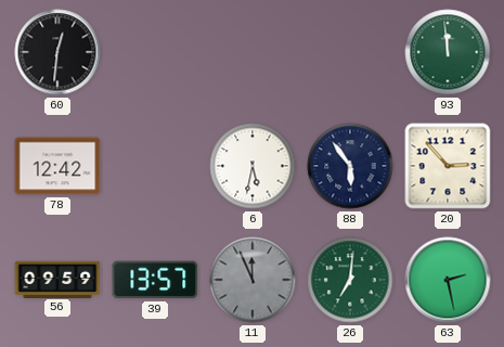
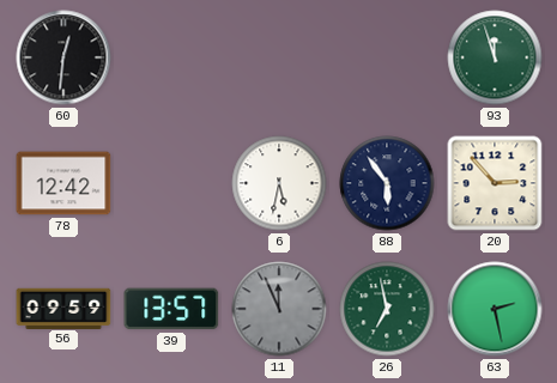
93: 11:59 -> 11:57
26: 7:01 -> 6:58
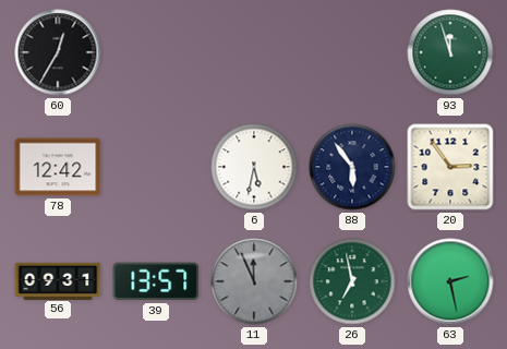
60: 12:31 -> 12:35
20: 2:53 -> 2:54
56: 09:59 -> 09:31
